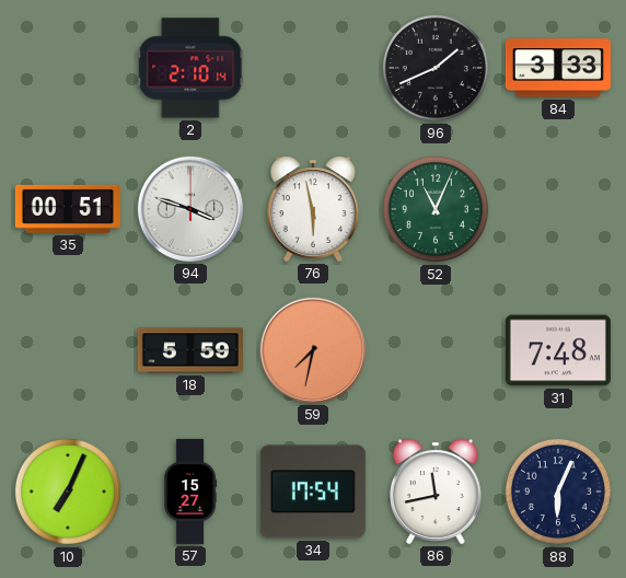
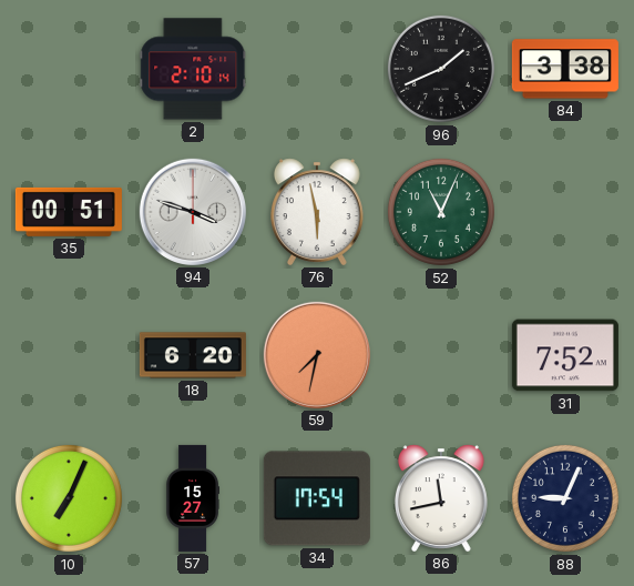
84: 3:33 -> 3:38
18: 5:59 -> 6:20
31: 7:48 -> 7:52
88: 6:04 -> 9:04
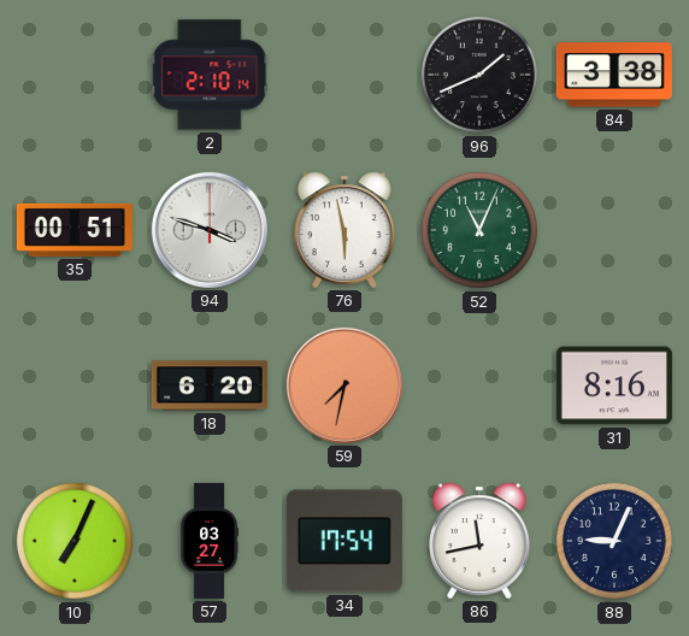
31: 7:52 -> 8:16
57: 15:27 -> 03:27
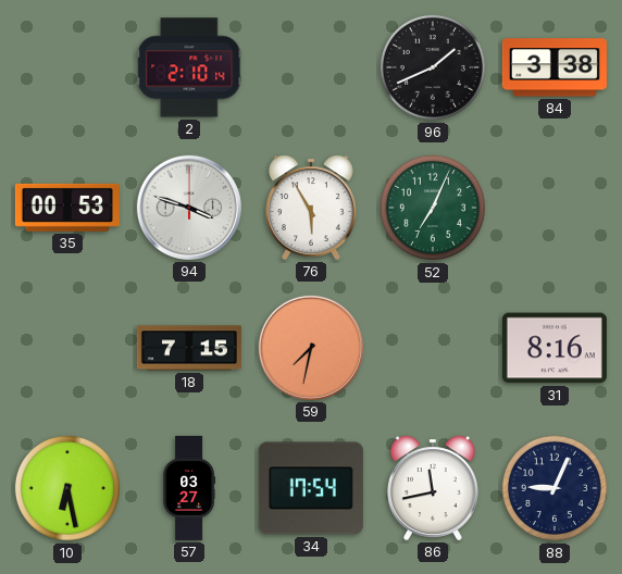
35: 00:51 -> 00:53
76: 5:58 -> 5:55
52: 11:04 -> 7:04
18: 6:20 -> 7:15
10: 7:04 -> 6:28
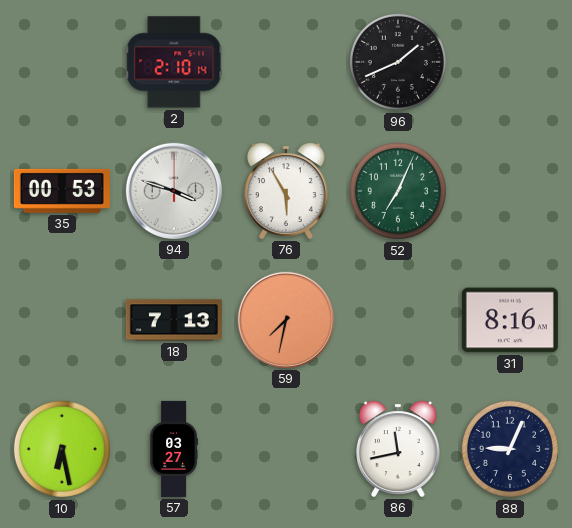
84: 3:38 -> none
18: 7:15 -> 7:13
34: 17:54 -> none
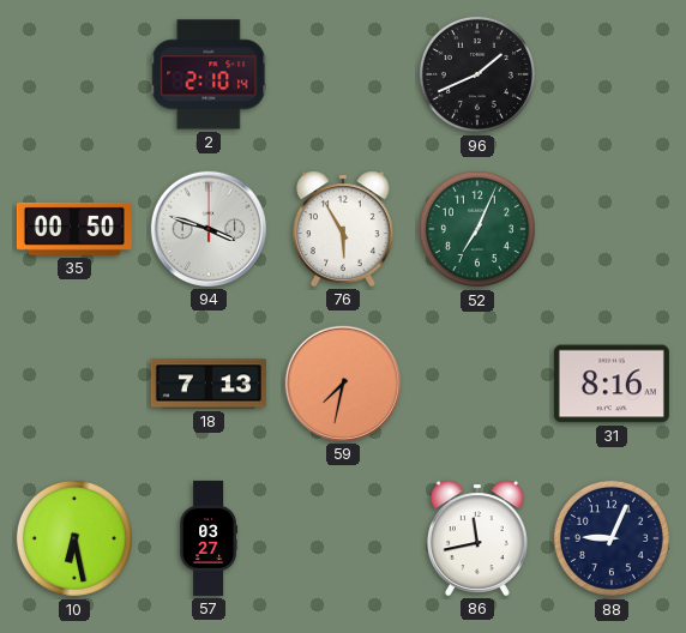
35: 00:53 -> 00:50
